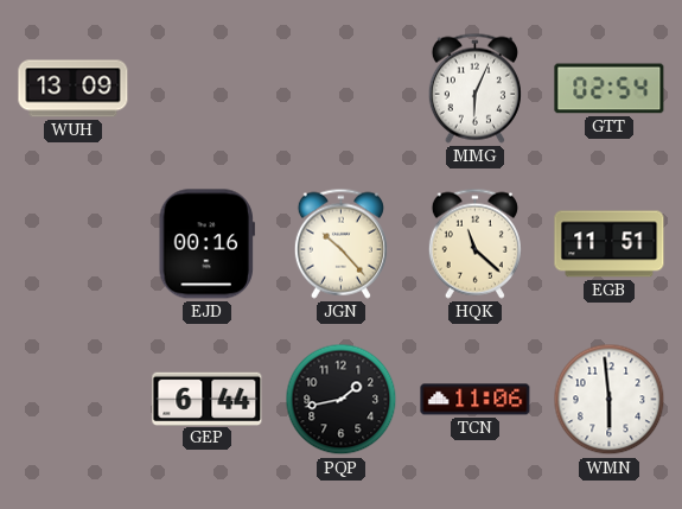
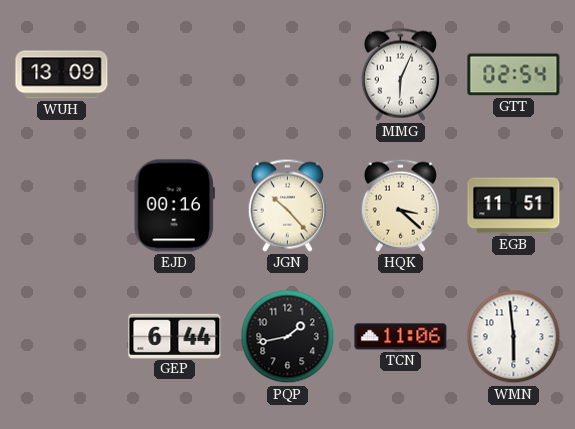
HQK: 11:22 -> 3:22
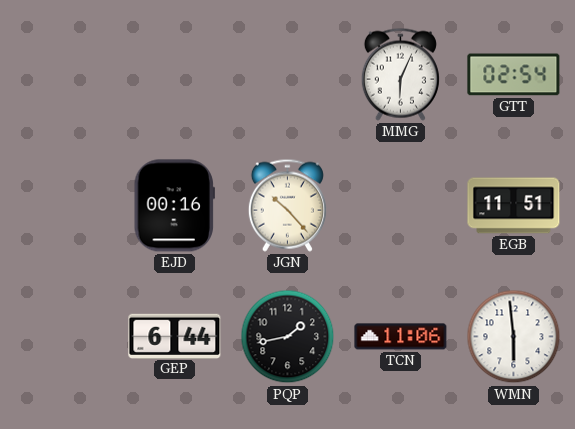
WUH: 13:09 -> none
HQK: 3:22 -> none
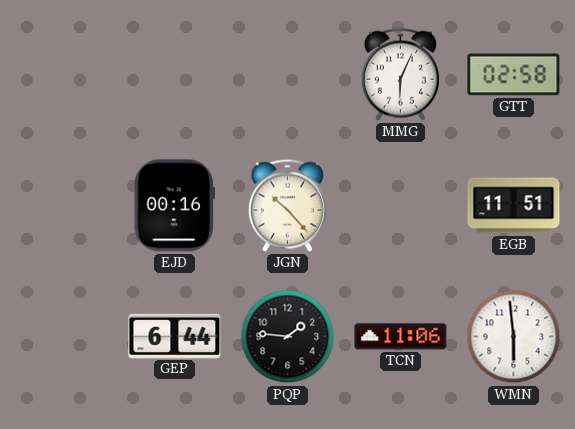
GTT: 02:54 -> 02:58
PQP: 1:43 -> 1:46
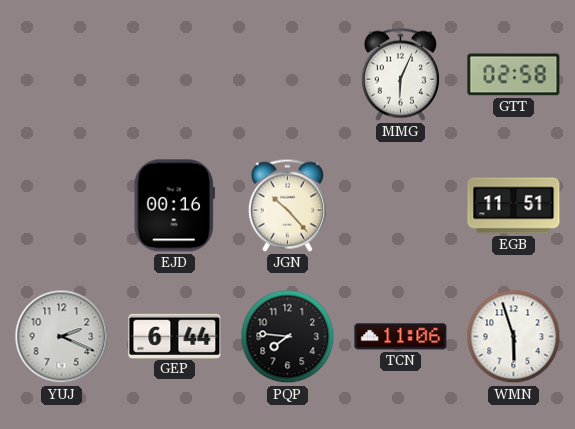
YUJ: none -> 2:19
PQP: 1:46 -> 7:46
WMN: 5:59 -> 5:57
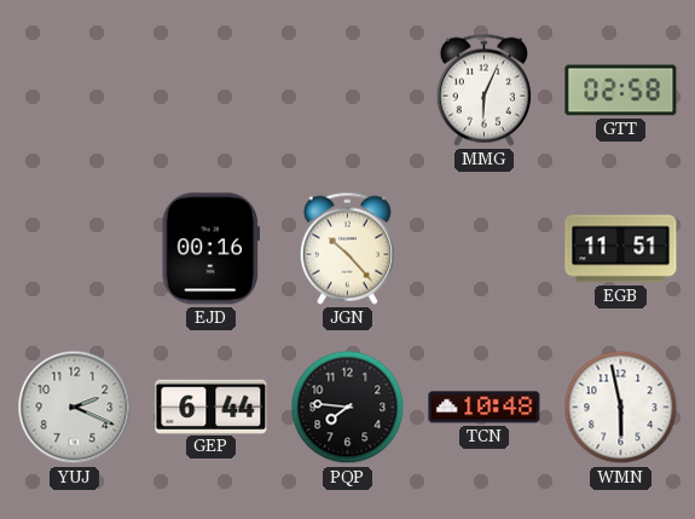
TCN: 11:06 -> 10:48
WMN: 5:57 -> 5:58
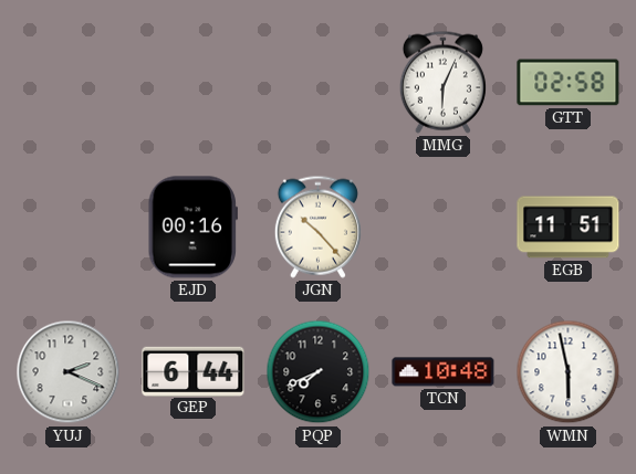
PQP: 7:46 -> 7:41
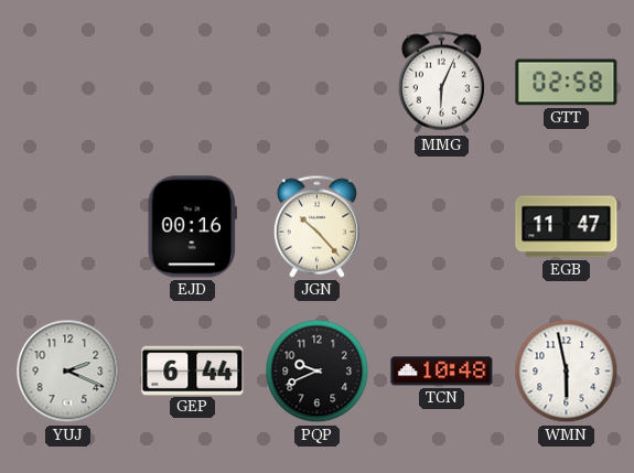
EGB: 11:51 -> 11:47
PQP: 7:41 -> 9:41
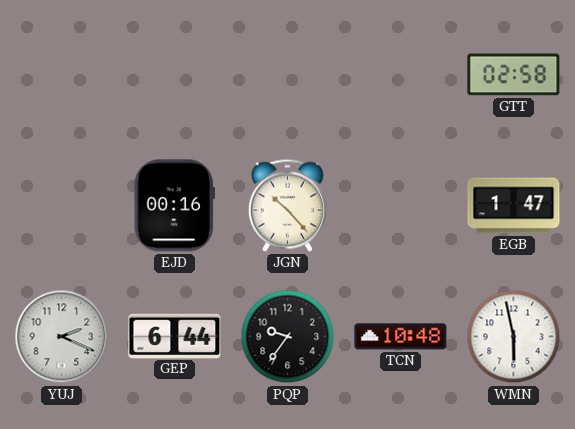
MMG: 6:04 -> none
EGB: 11:47 -> 1:47
PQP: 9:41 -> 9:36
